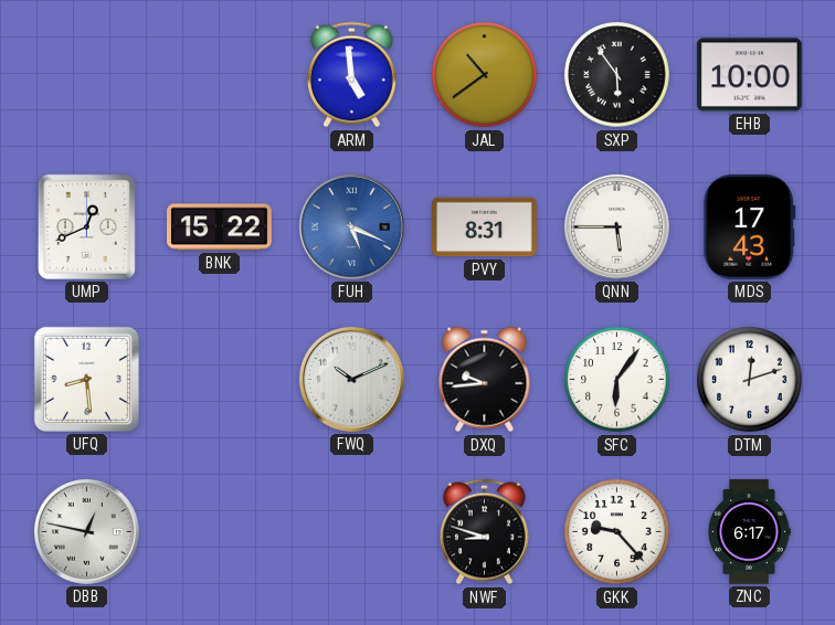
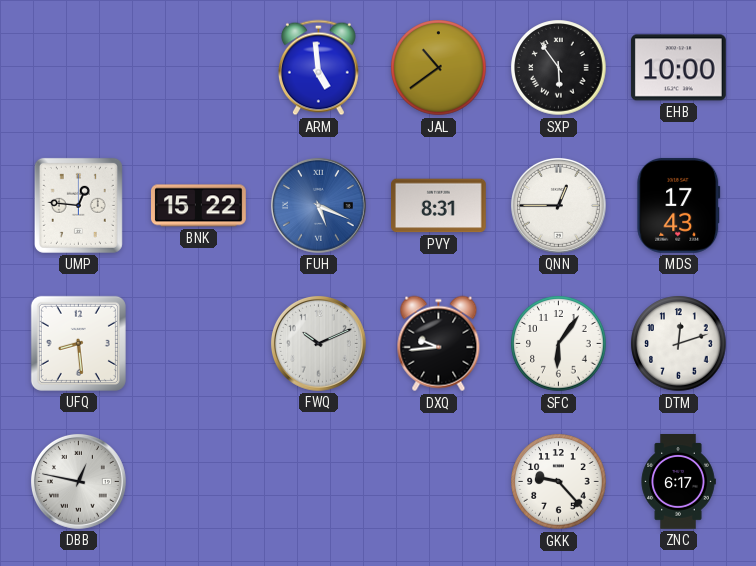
UMP: 12:41 -> 12:46
QNN: 5:45 -> 12:45
NWF: 8:48 -> none
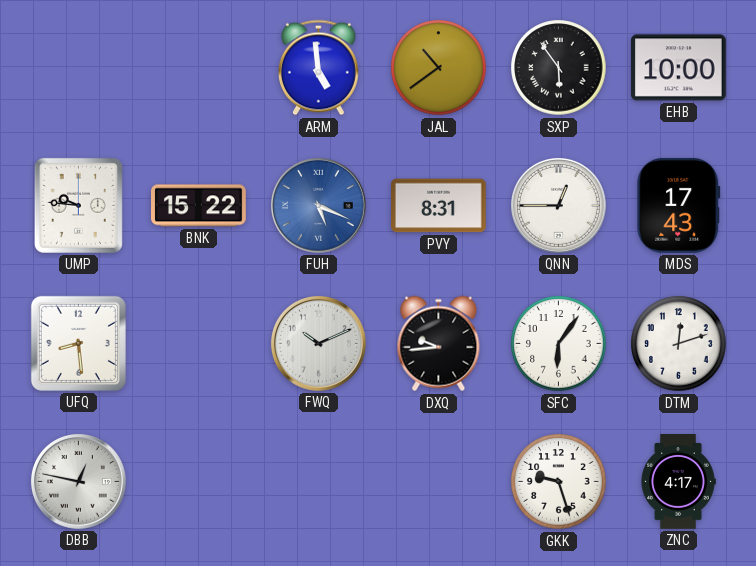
UMP: 12:46 -> 9:46
GKK: 9:23 -> 9:27
ZNC: 6:17 -> 4:17
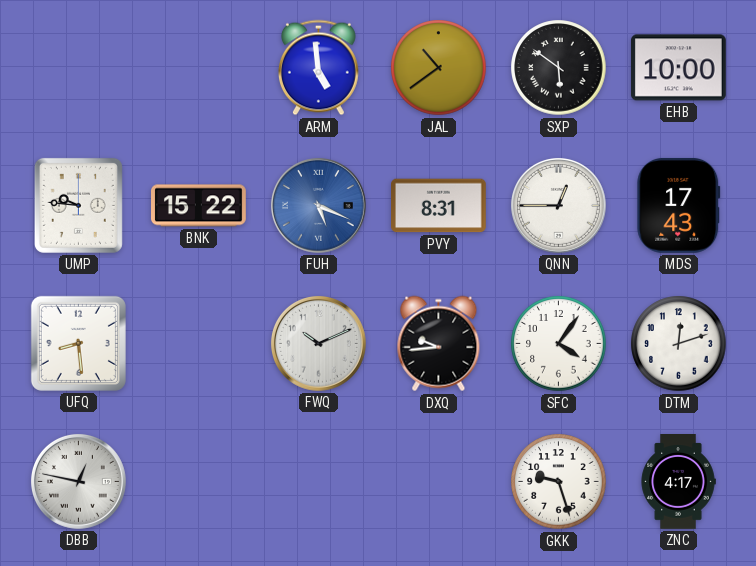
SXP: 5:54 -> 5:51
SFC: 6:06 -> 4:06
